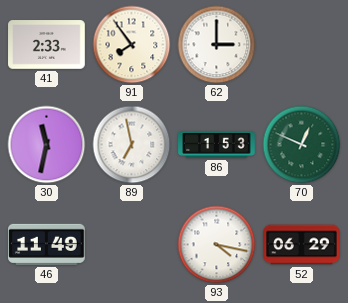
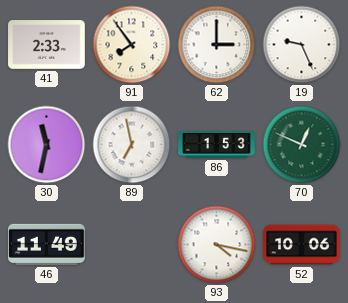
19: none -> 9:26
52: 06:29 -> 10:06
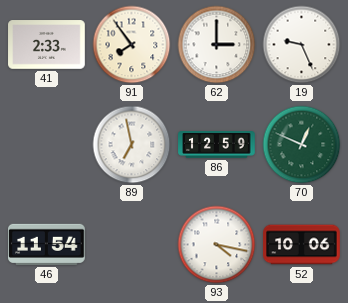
30: 11:32 -> none
86: 1:53 -> 12:59
46: 11:49 -> 11:54
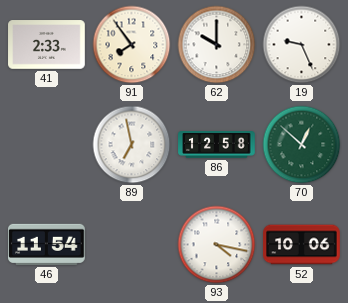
62: 3:00 -> 10:00
86: 12:59 -> 12:58
70: 12:49 -> 12:52
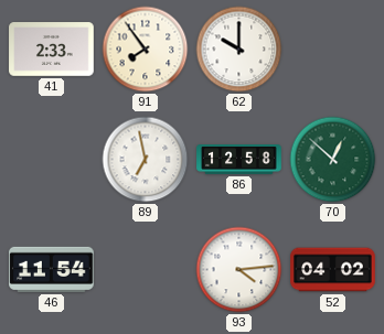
19: 9:26 -> none
93: 4:17 -> 4:14
52: 10:06 -> 04:02
